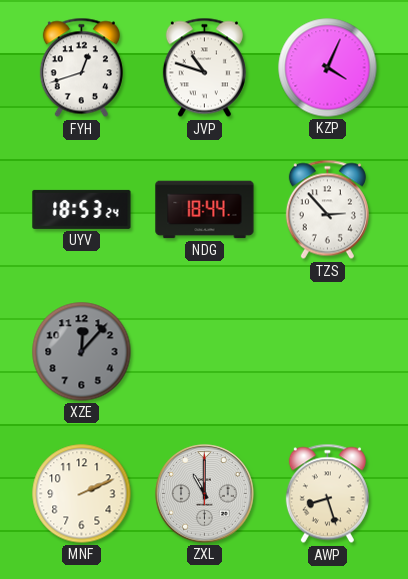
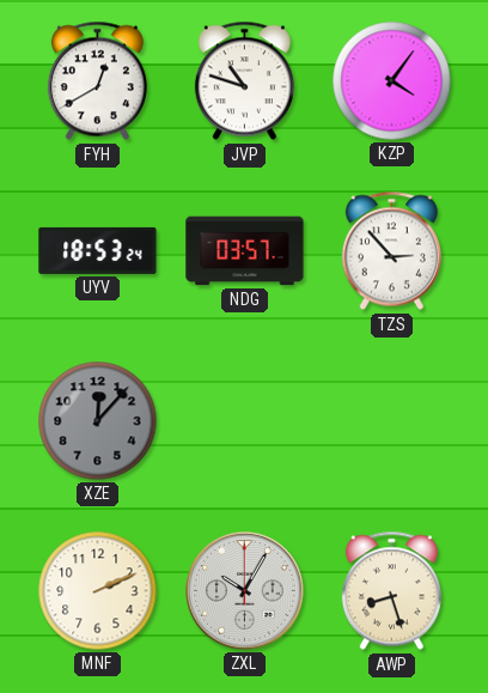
FYH: 12:42 -> 12:40
KZP: 4:04 -> 4:06
NDG: 18:44 -> 03:57
ZXL: 11:00 -> 10:05
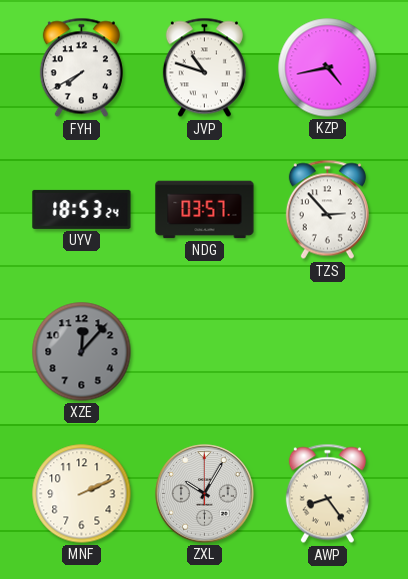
FYH: 12:40 -> 7:40
KZP: 4:06 -> 4:43
AWP: 8:27 -> 8:24
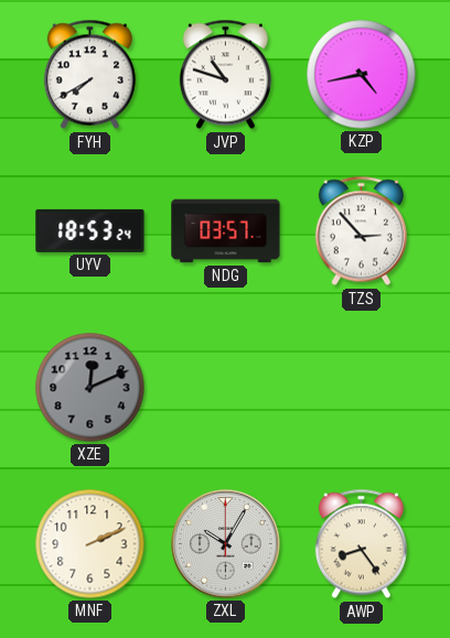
XZE: 12:07 -> 12:11
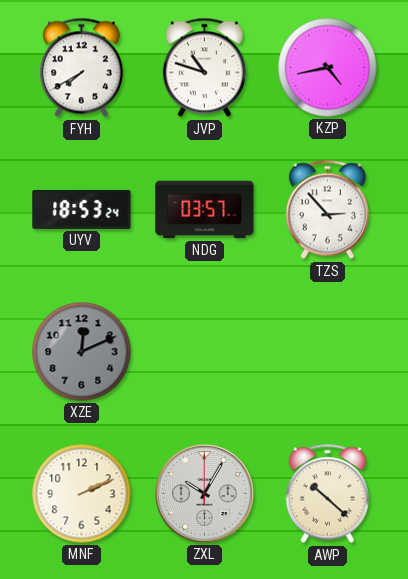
AWP: 8:24 -> 10:22
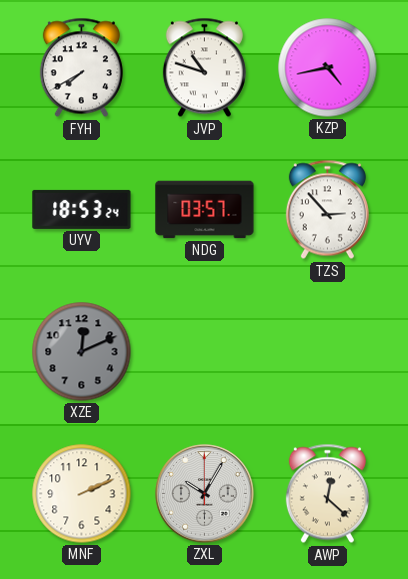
AWP: 10:22 -> 12:22
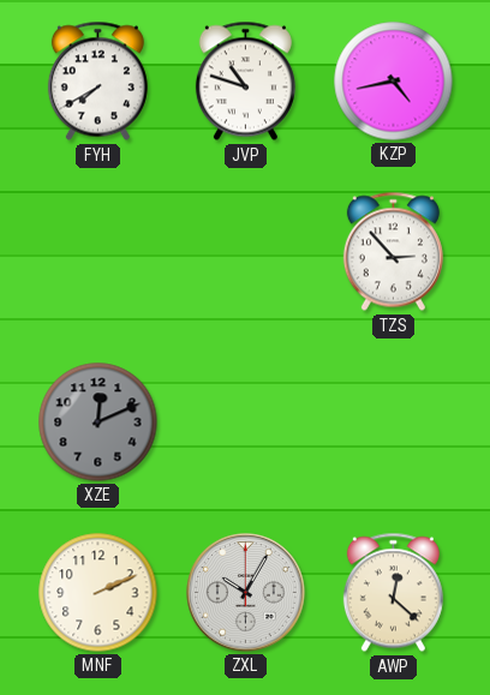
UYV: 18:53 -> none
NDG: 03:57 -> none
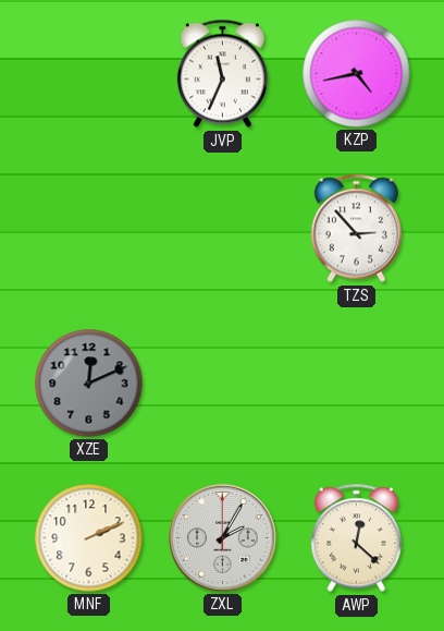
FYH: 7:40 -> none
JVP: 10:48 -> 11:34
ZXL: 10:05 -> 2:05
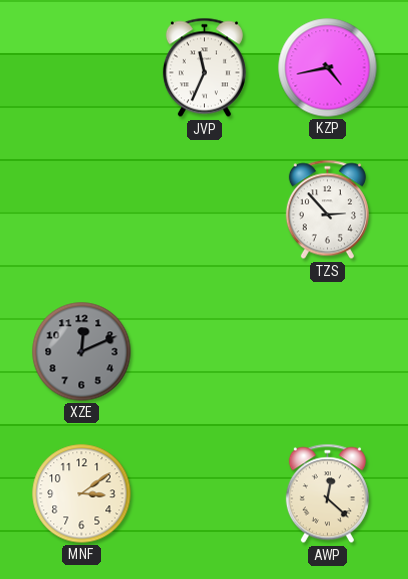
MNF: 2:11 -> 3:09
ZXL: 2:05 -> none
